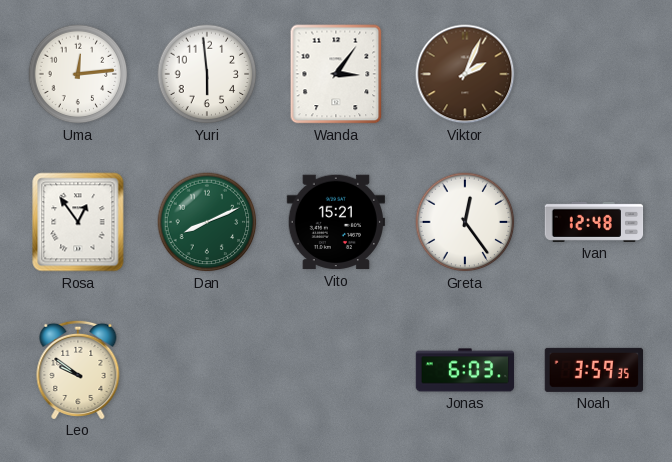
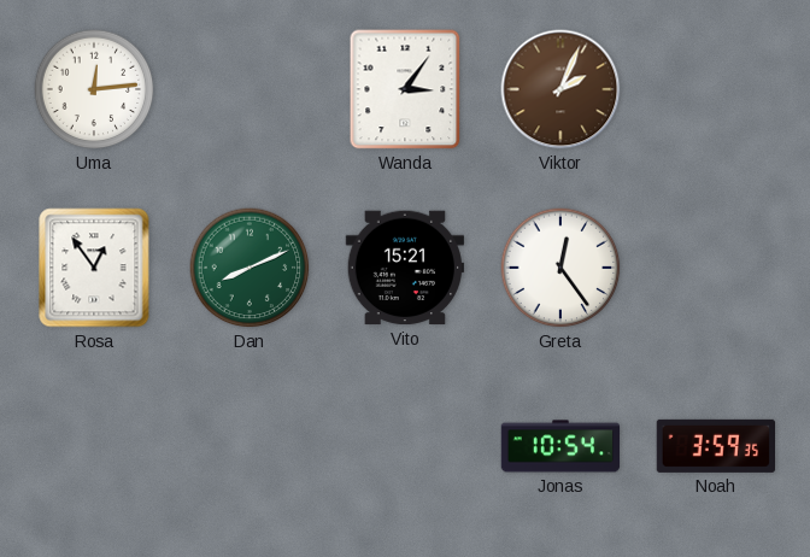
Yuri: 5:59 -> none
Ivan: 12:48 -> none
Leo: 9:51 -> none
Jonas: 6:03 -> 10:54
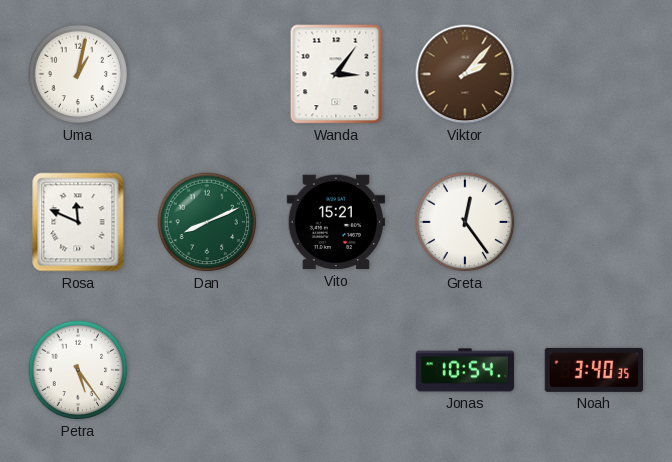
Uma: 12:14 -> 1:02
Viktor: 2:04 -> 2:07
Rosa: 12:54 -> 11:49
Petra: none -> 5:24
Noah: 3:59 -> 3:40
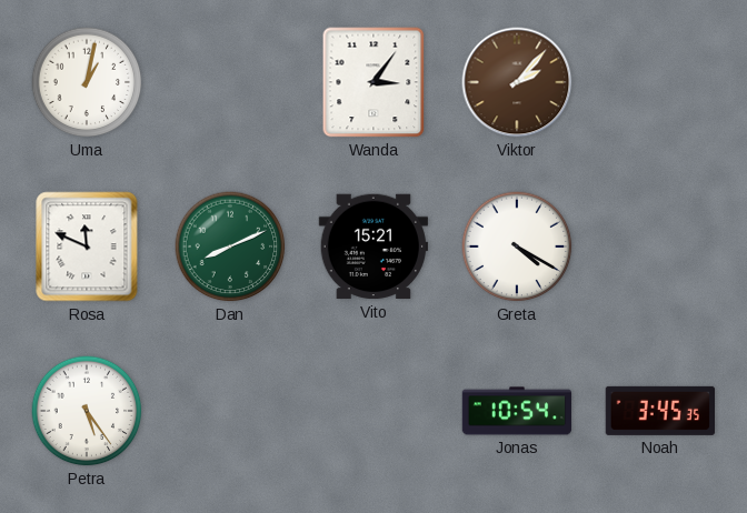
Greta: 12:24 -> 4:20
Noah: 3:40 -> 3:45
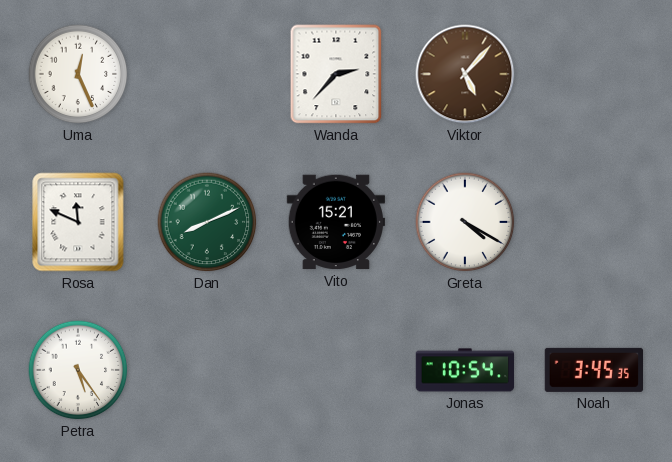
Uma: 1:02 -> 12:26
Wanda: 3:06 -> 2:37
Viktor: 2:07 -> 5:07
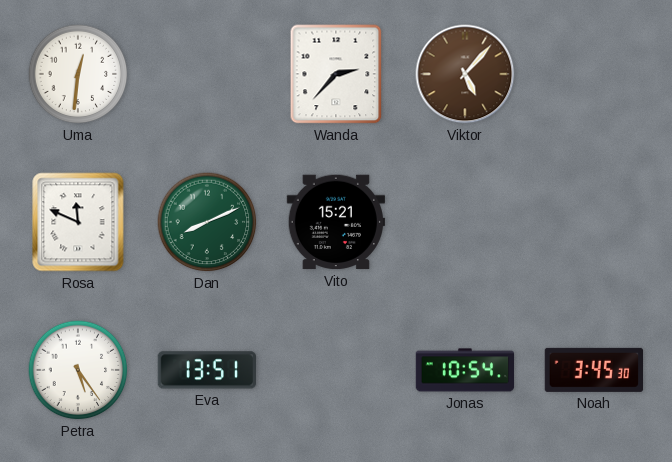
Uma: 12:26 -> 12:31
Greta: 4:20 -> none
Eva: none -> 13:51
Noah: 3:45:35 -> 3:45:30
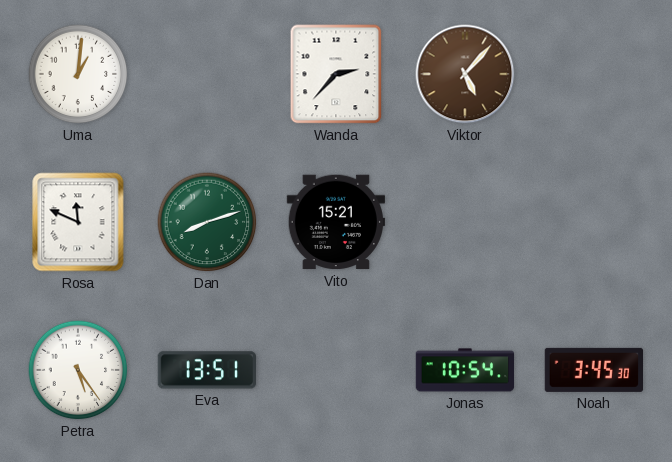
Uma: 12:31 -> 1:01
Dan: 8:11 -> 8:12
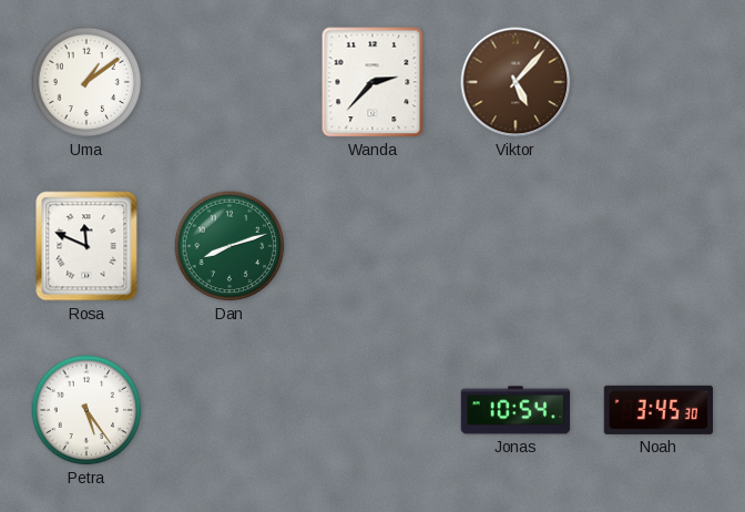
Uma: 1:01 -> 1:09
Vito: 15:21 -> none
Eva: 13:51 -> none
